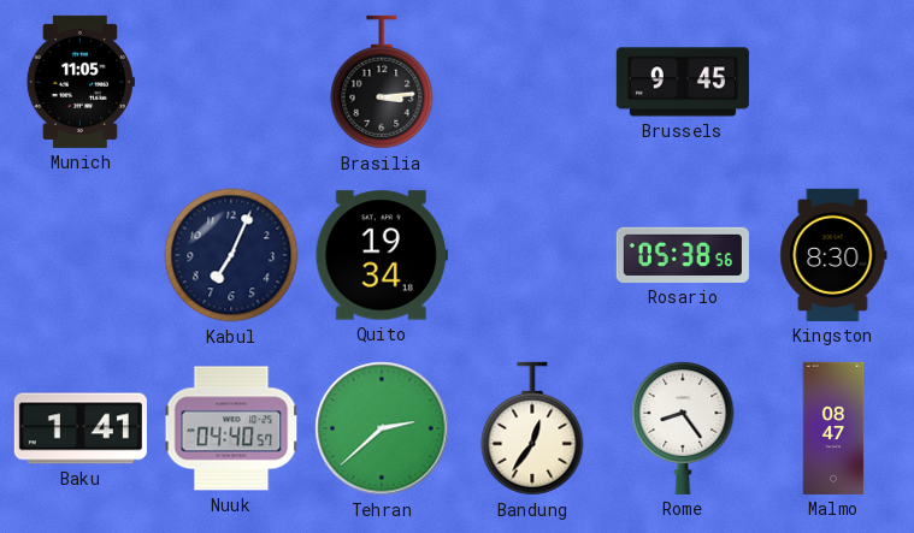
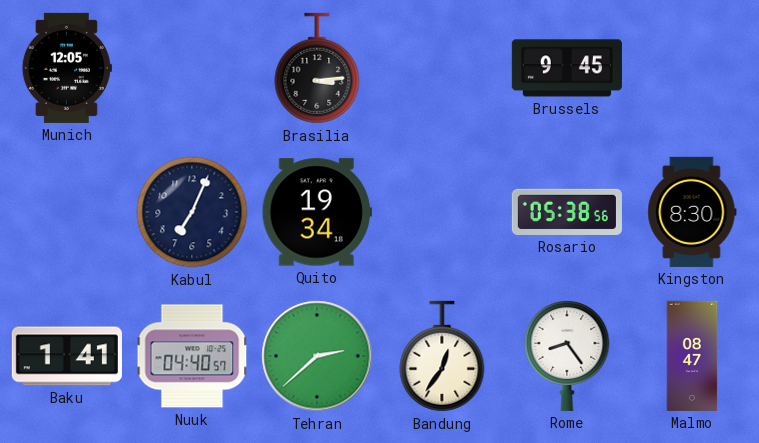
Munich: 11:05 -> 12:05
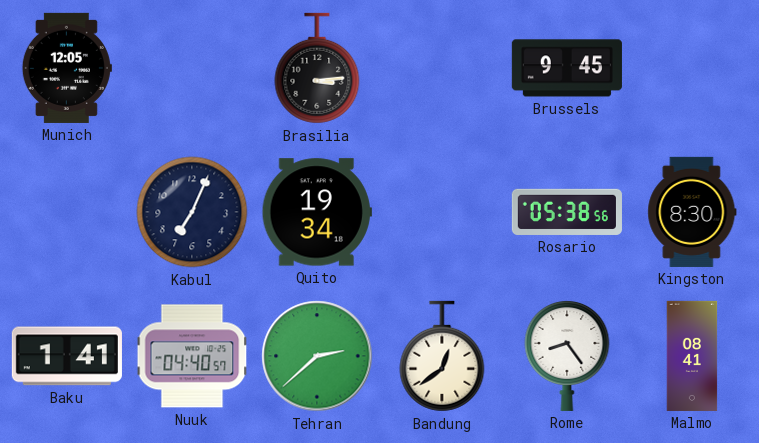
Bandung: 12:36 -> 12:39
Malmo: 08:47 -> 08:41
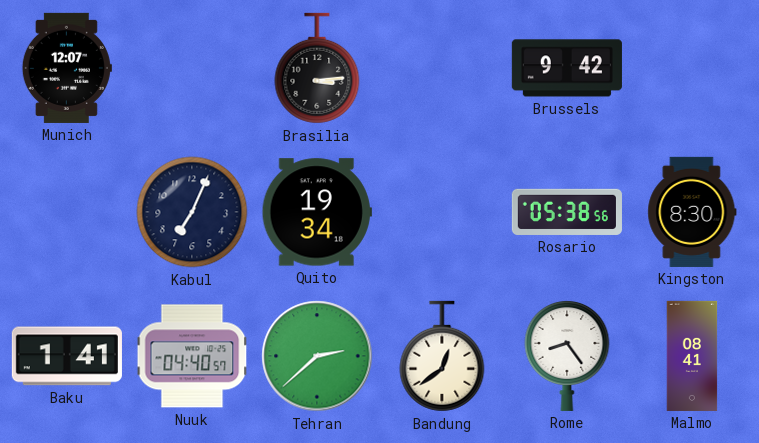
Munich: 12:05 -> 12:07
Brussels: 9:45 -> 9:42
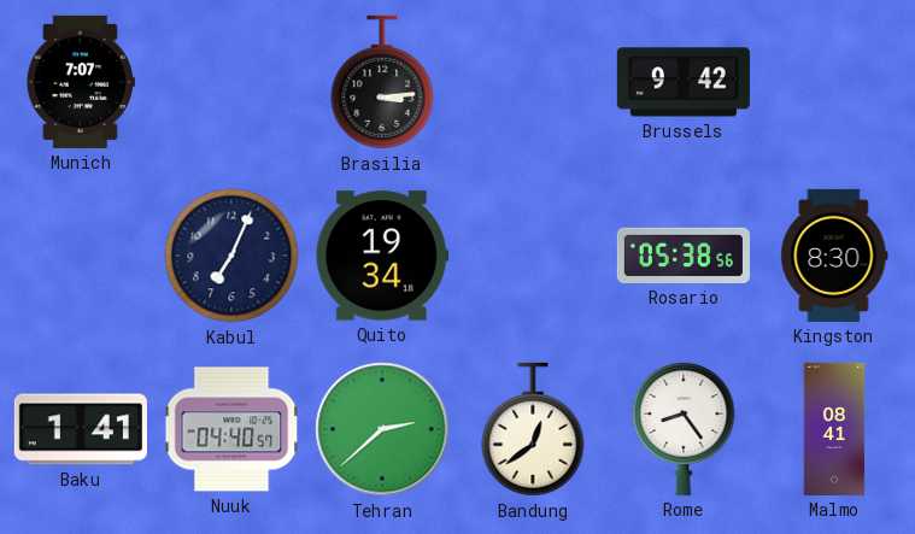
Munich: 12:07 -> 7:07
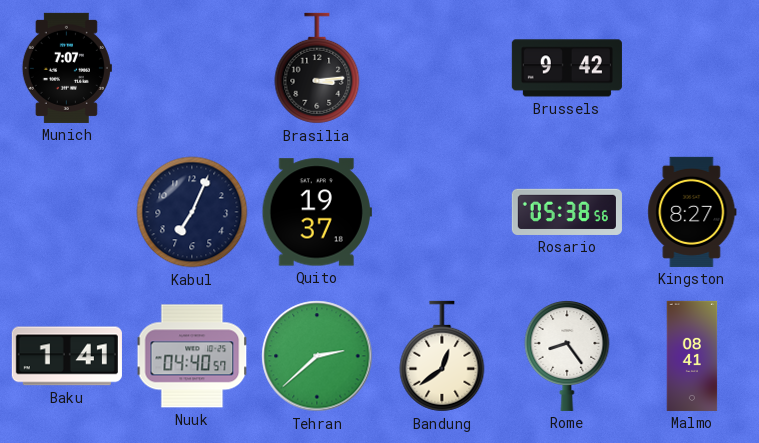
Quito: 19:34 -> 19:37
Kingston: 8:30 -> 8:27
